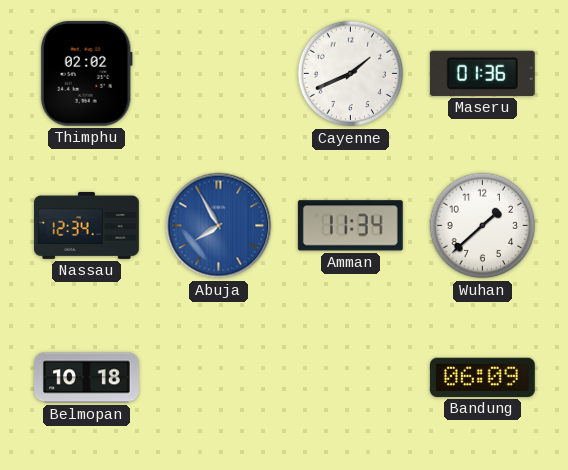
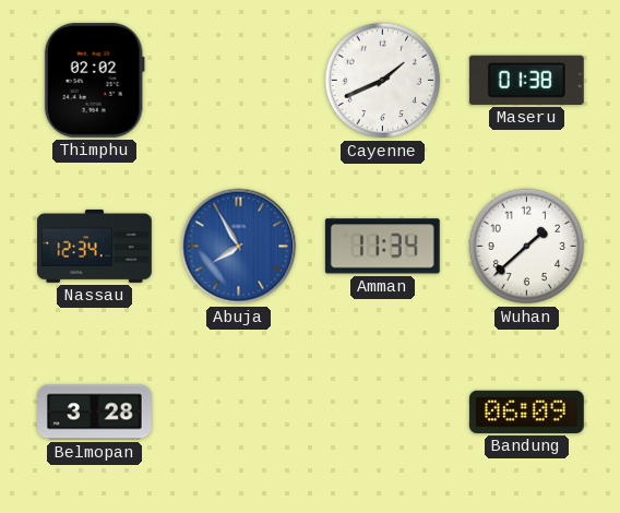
Maseru: 01:36 -> 01:38
Belmopan: 10:18 -> 3:28
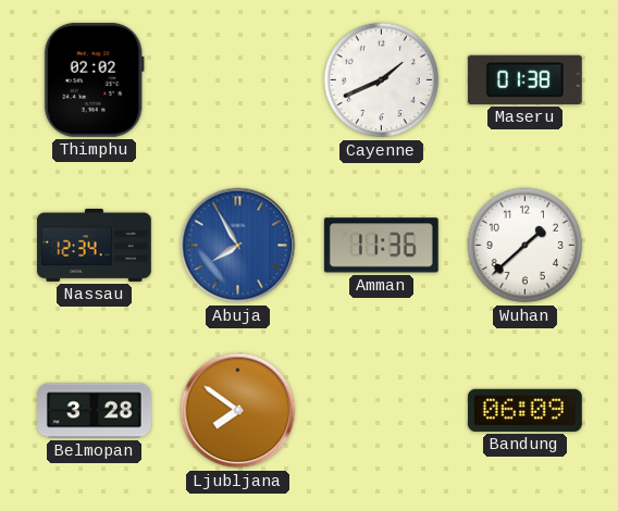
Amman: 11:34 -> 11:36
Ljubljana: none -> 7:51
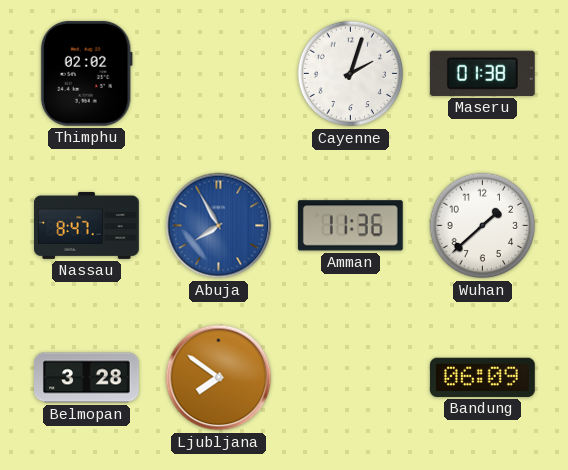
Cayenne: 1:41 -> 2:03
Nassau: 12:34 -> 8:47
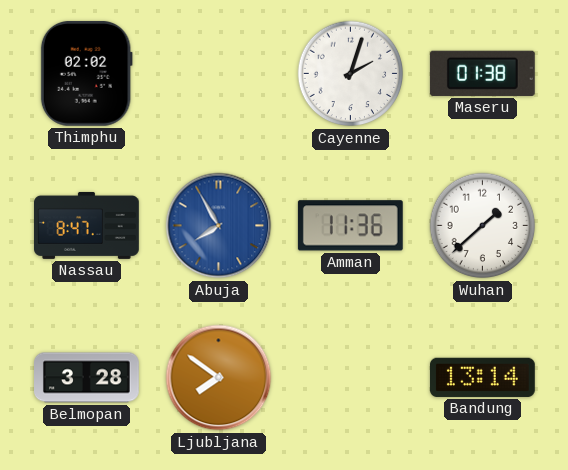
Bandung: 06:09 -> 13:14
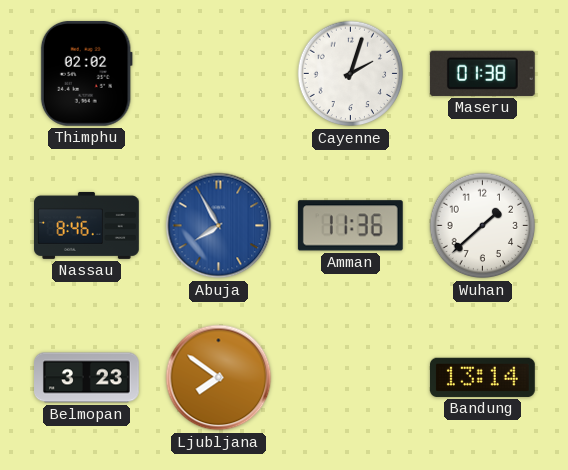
Nassau: 8:47 -> 8:46
Belmopan: 3:28 -> 3:23
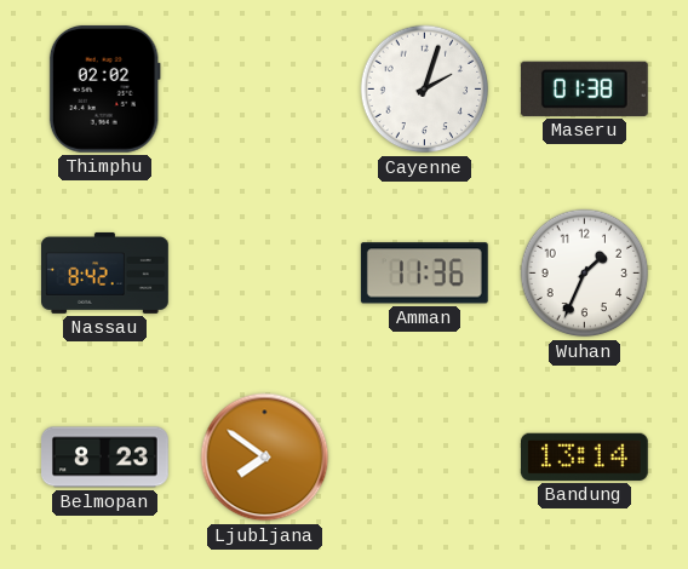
Nassau: 8:46 -> 8:42
Abuja: 7:55 -> none
Wuhan: 1:38 -> 1:34
Belmopan: 3:23 -> 8:23
